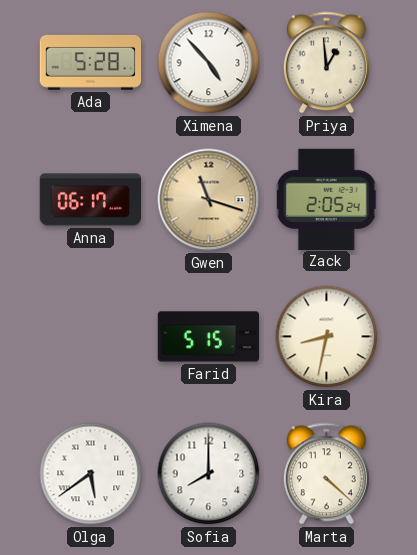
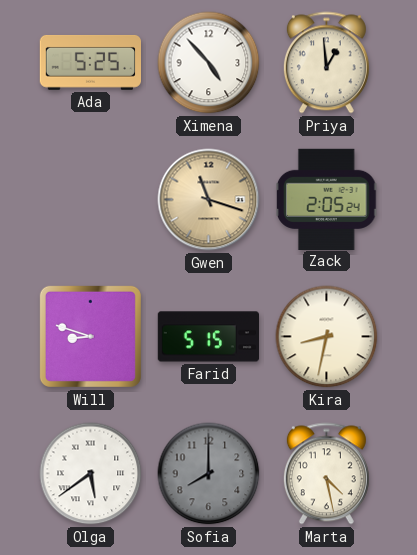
Ada: 5:28 -> 5:25
Anna: 06:17 -> none
Will: none -> 8:48
Sofia dial: white -> grey
Marta: 4:22 -> 4:28
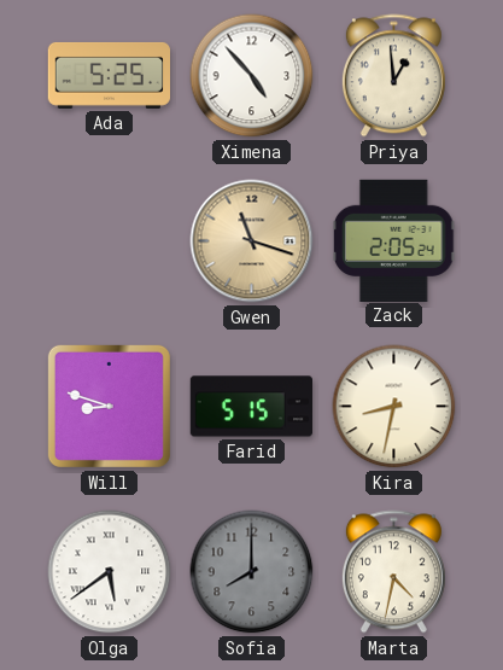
Marta: 4:28 -> 4:32
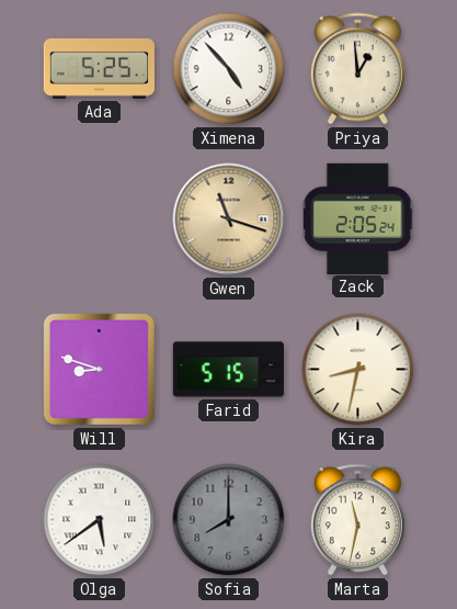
Marta: 4:32 -> 11:32
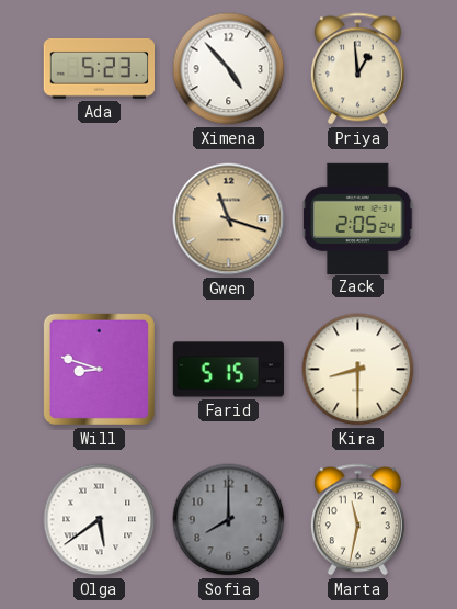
Ada: 5:25 -> 5:23
Kira: 8:32 -> 8:30
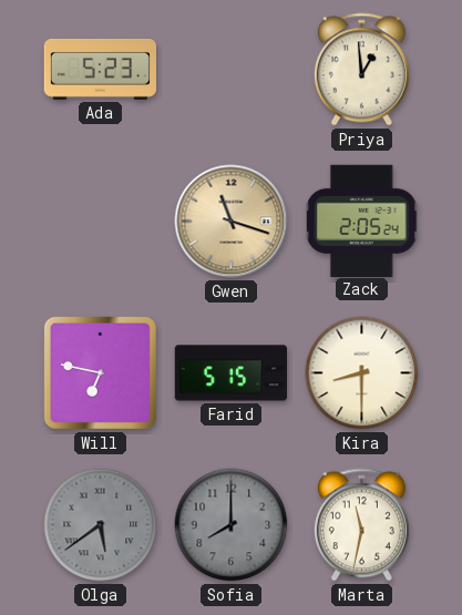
Ximena: 4:53 -> none
Will: 8:48 -> 6:47
Olga dial: white -> grey
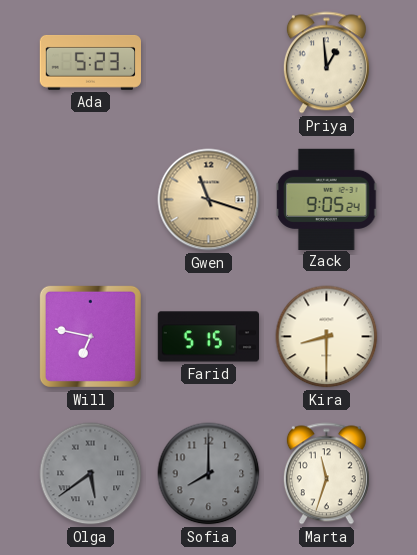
Zack: 2:05 -> 9:05
Marta: 11:32 -> 11:33
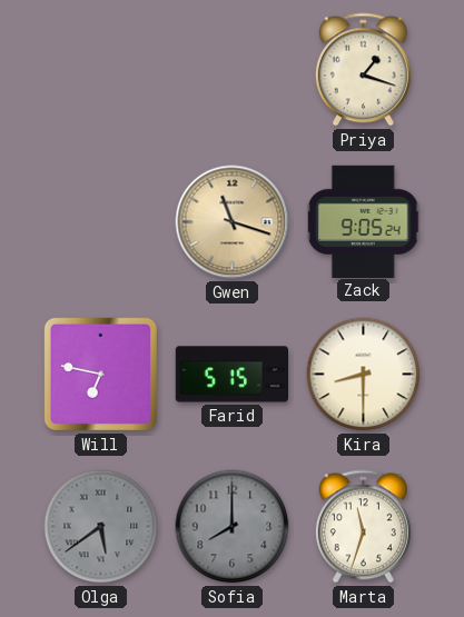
Ada: 5:23 -> none
Priya: 12:59 -> 1:18
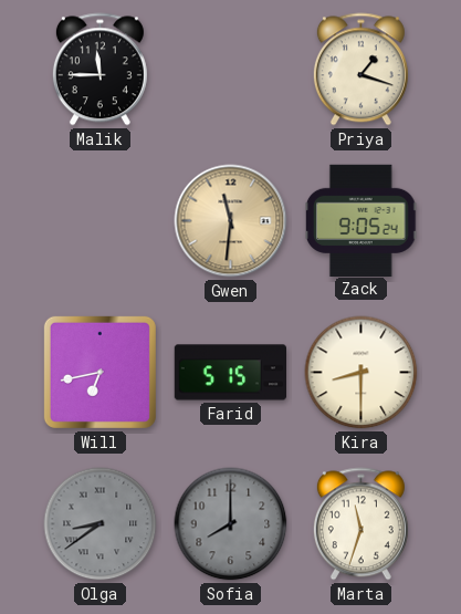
Malik: none -> 11:45
Gwen: 11:18 -> 11:31
Will: 6:47 -> 6:43
Olga: 5:39 -> 8:39
